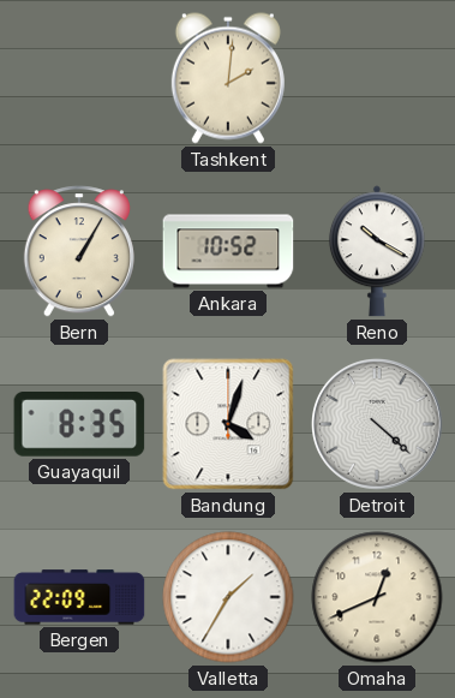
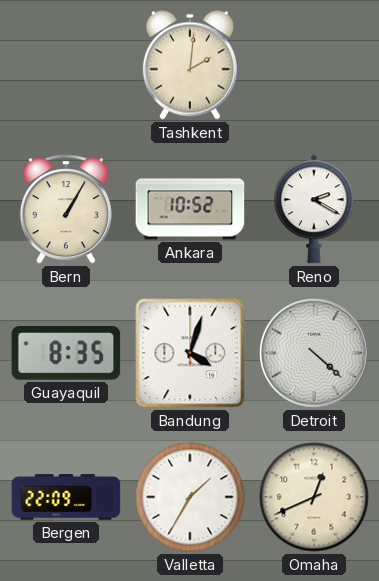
Reno: 10:20 -> 2:20
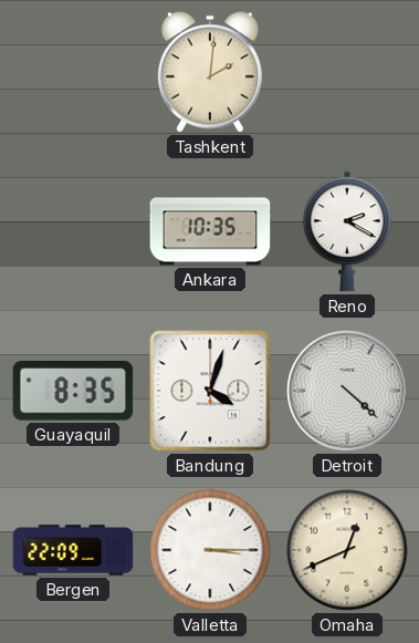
Bern: 1:05 -> none
Ankara: 10:52 -> 10:35
Valletta: 1:35 -> 3:15
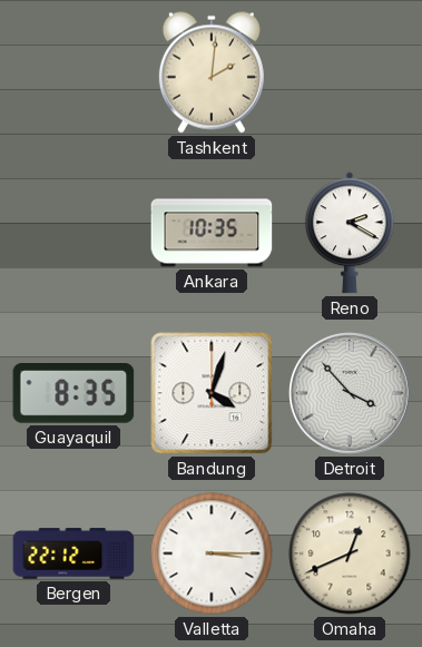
Detroit: 4:22 -> 3:53
Bergen: 22:09 -> 22:12
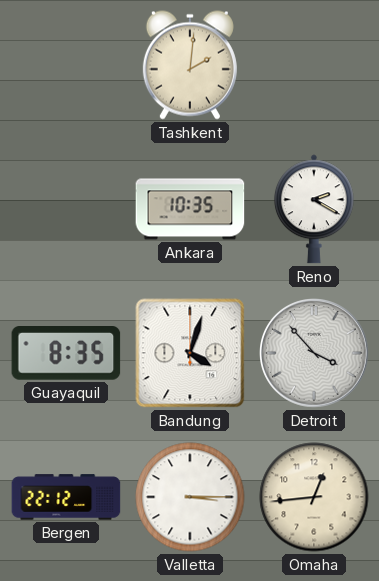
Omaha: 12:41 -> 12:44
